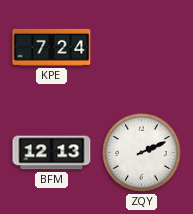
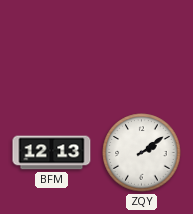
KPE: 7:24 -> none
ZQY: 2:11 -> 2:09
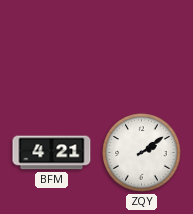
BFM: 12:13 -> 4:21
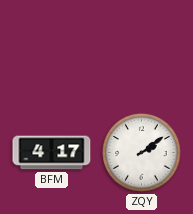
BFM: 4:21 -> 4:17
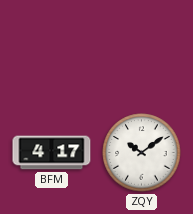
ZQY: 2:09 -> 10:09
